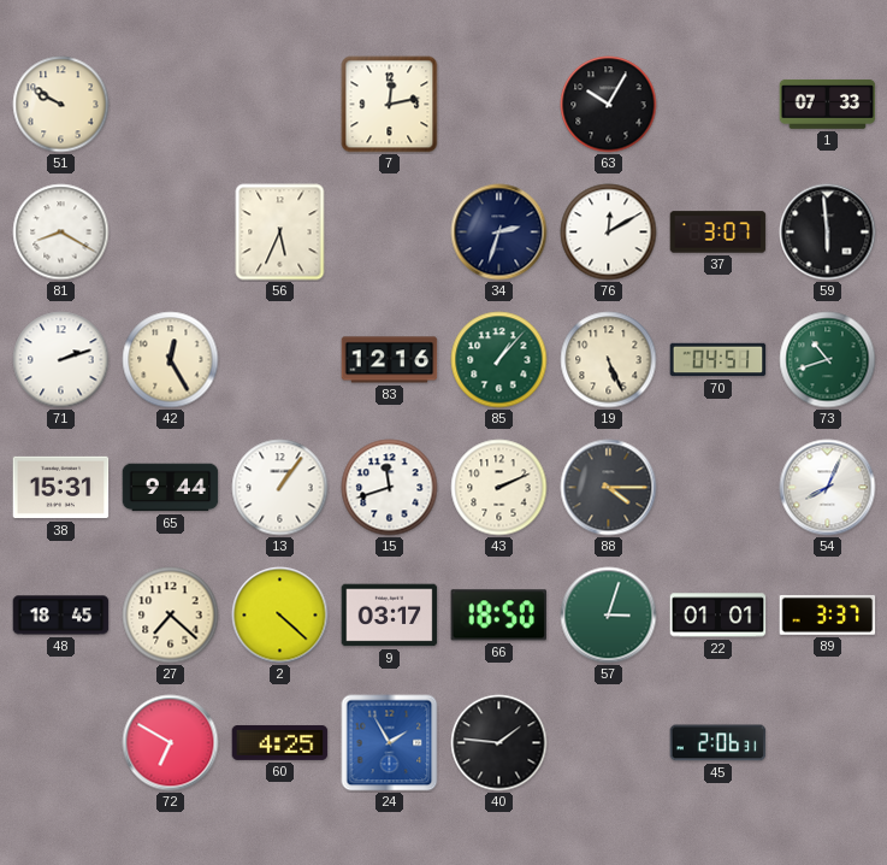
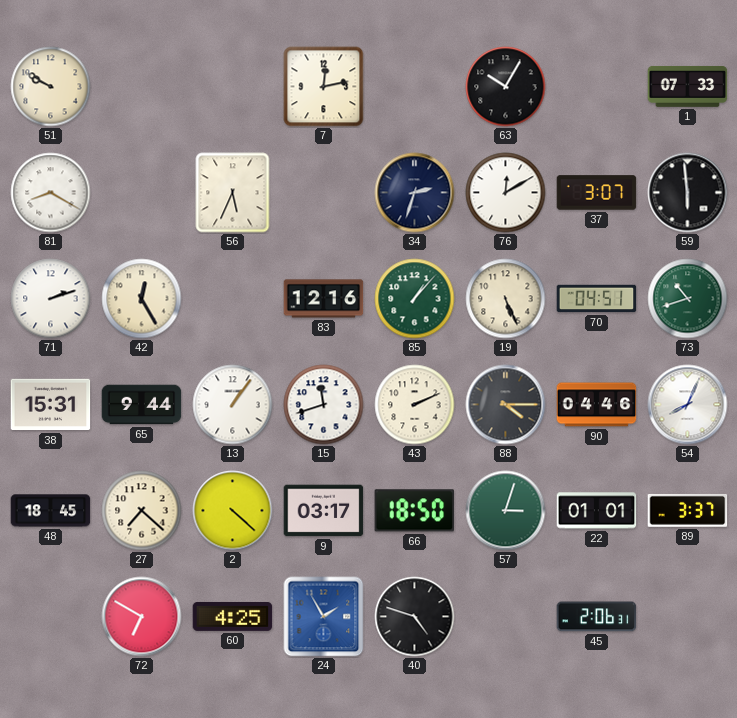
90: none -> 04:46
40: 1:46 -> 4:48
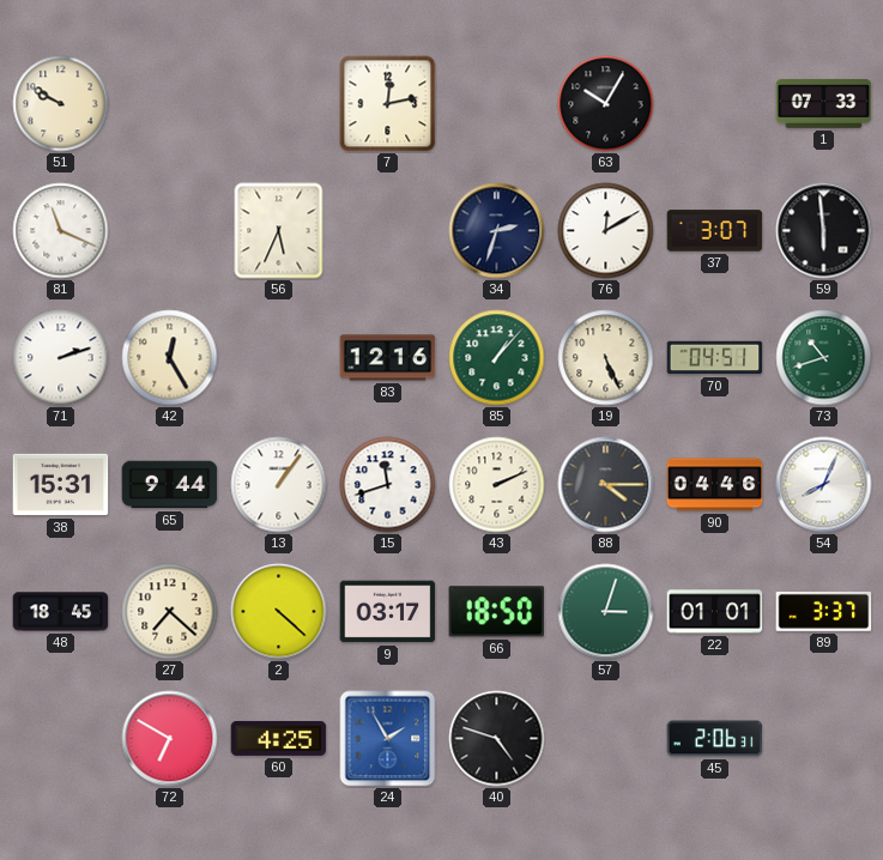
81: 8:20 -> 11:19
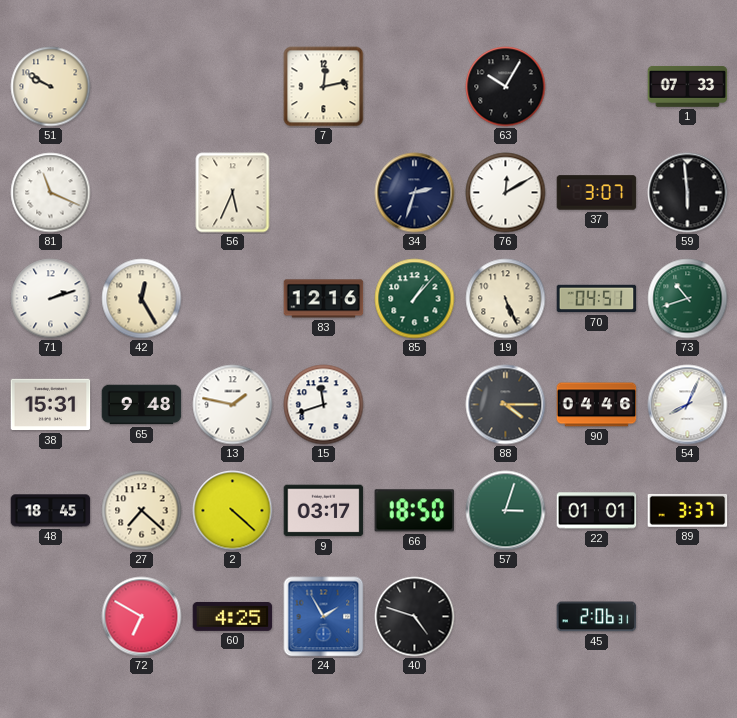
65: 9:44 -> 9:48
13: 1:06 -> 1:47
43: 2:11 -> none
